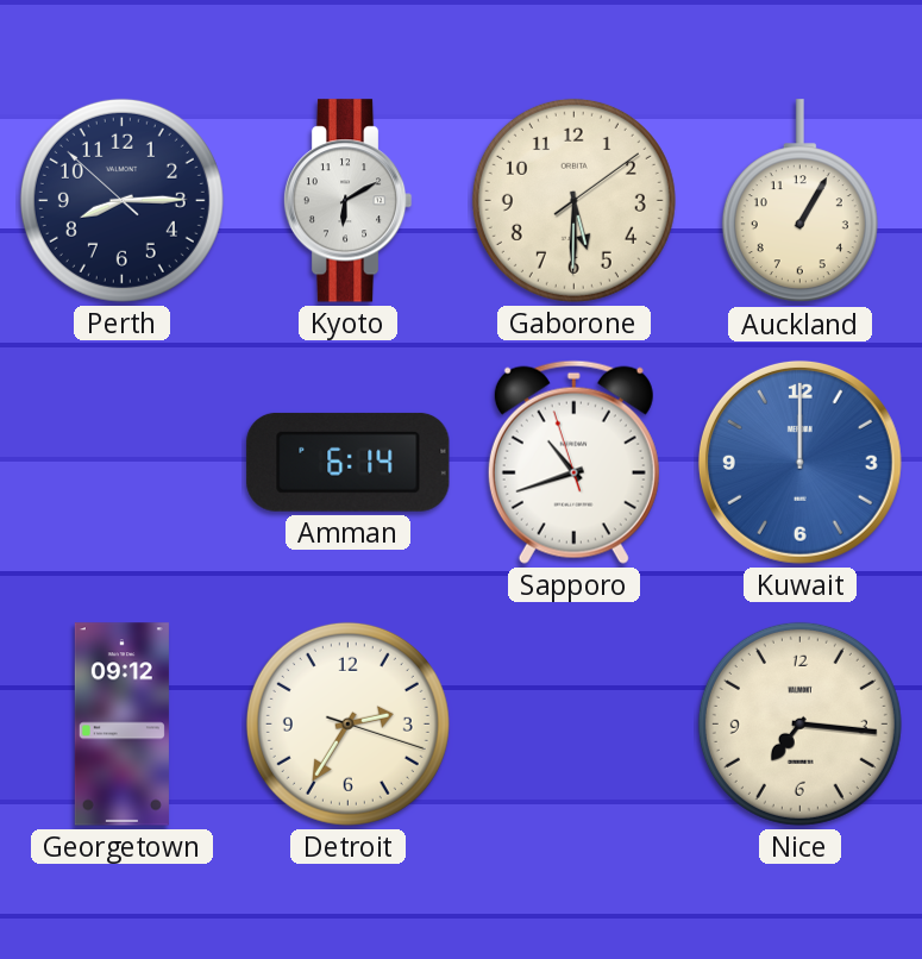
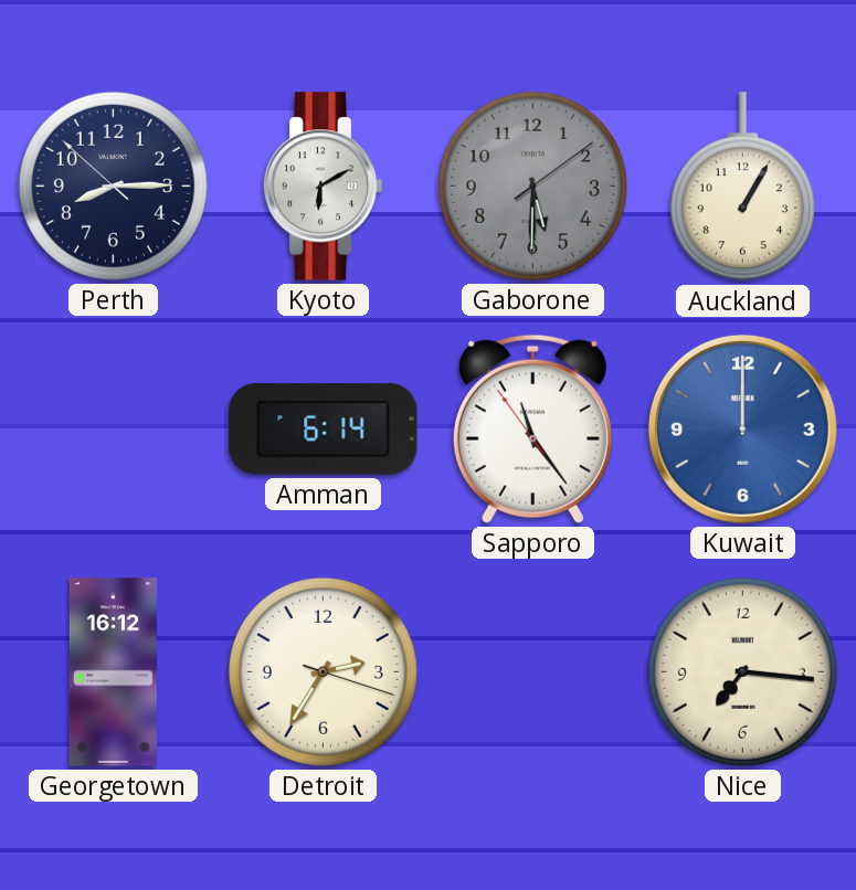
Gaborone dial: cream -> grey
Sapporo: 10:41 -> 11:23
Georgetown: 09:12 -> 16:12
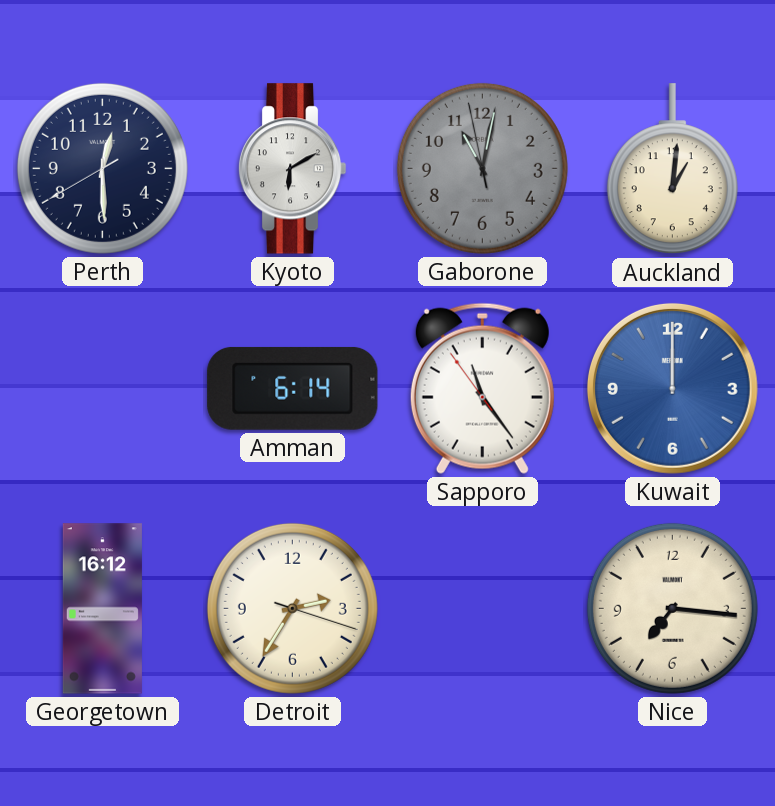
Perth: 8:14 -> 12:29
Gaborone: 5:30 -> 11:01
Auckland: 1:05 -> 1:01
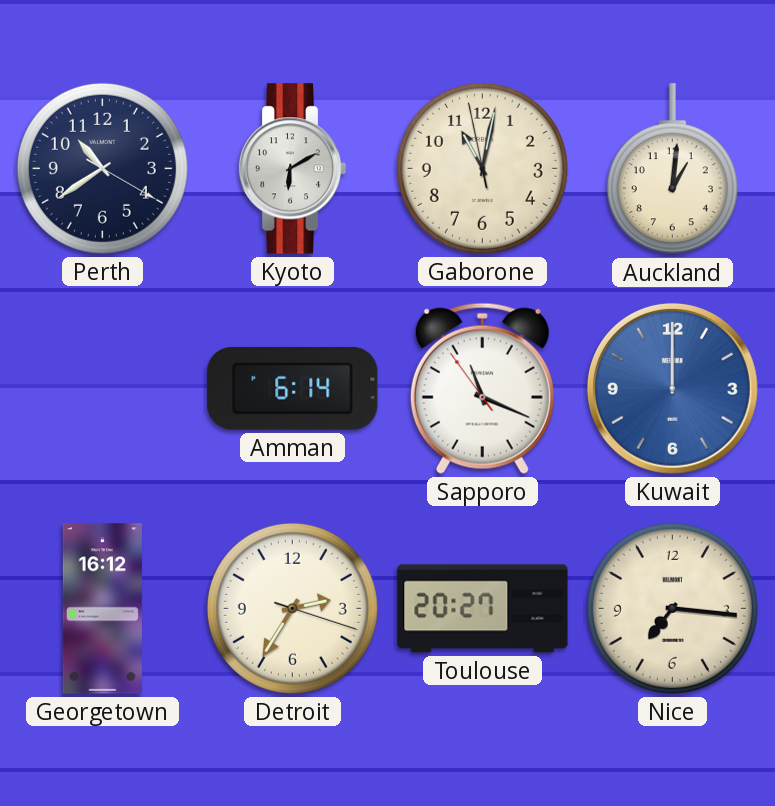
Perth: 12:29 -> 10:39
Gaborone dial: grey -> cream
Sapporo: 11:23 -> 11:18
Toulouse: none -> 20:27
